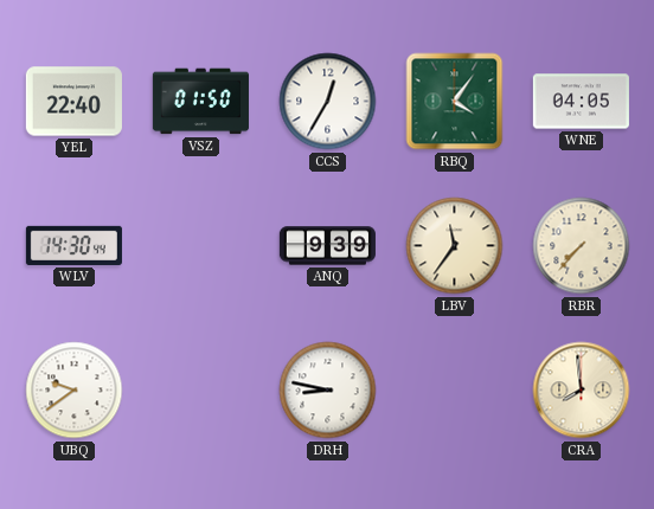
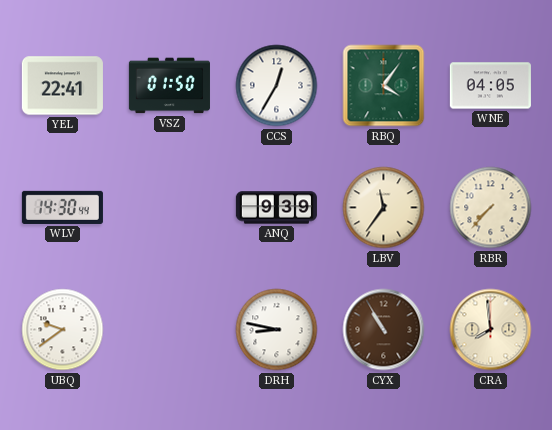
YEL: 22:40 -> 22:41
CYX: none -> 10:55
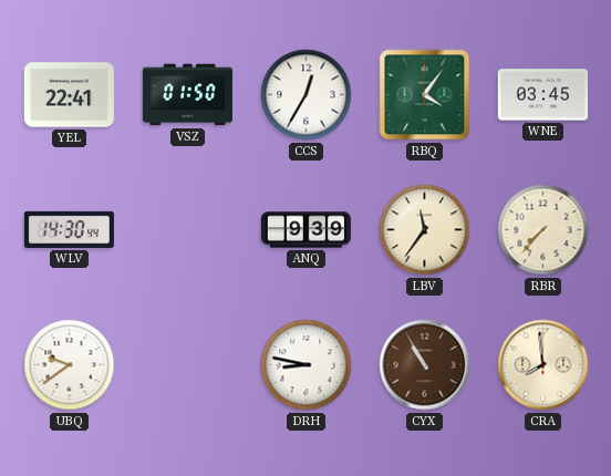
WNE: 04:05 -> 03:45
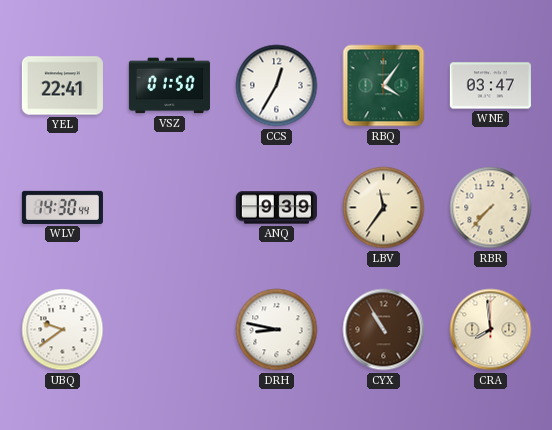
WNE: 03:45 -> 03:47
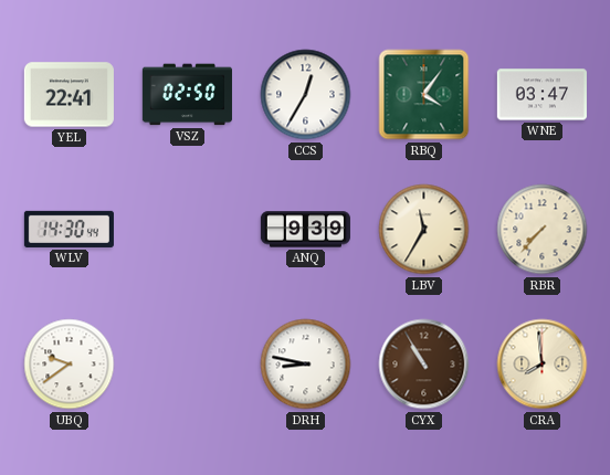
VSZ: 01:50 -> 02:50
LBV: 11:36 -> 11:35
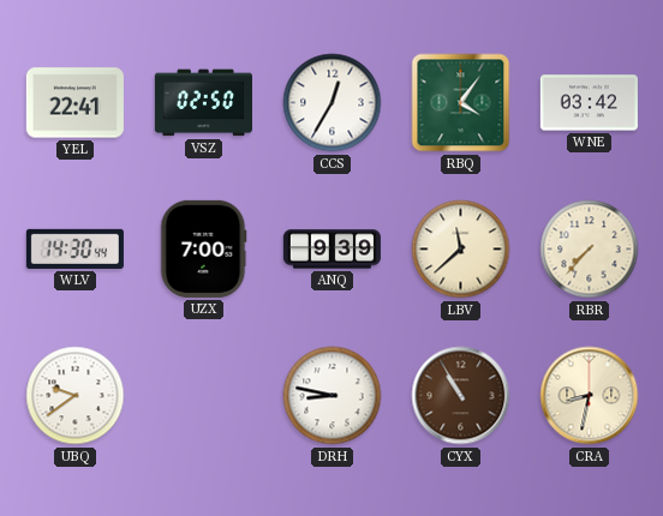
WNE: 03:47 -> 03:42
UZX: none -> 7:00
LBV: 11:35 -> 11:38
CRA: 7:59 -> 8:32
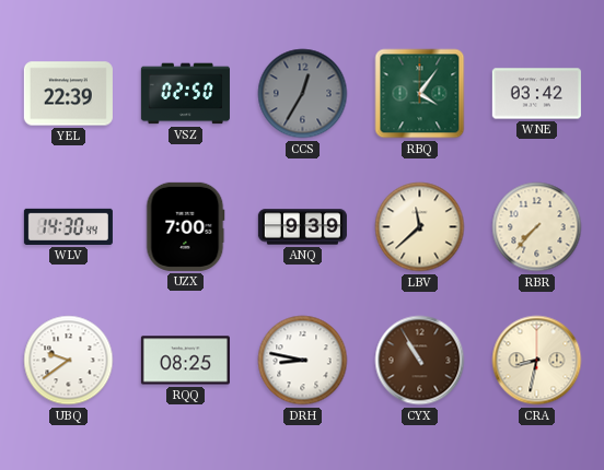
YEL: 22:41 -> 22:39
CCS dial: white -> grey
RQQ: none -> 08:25
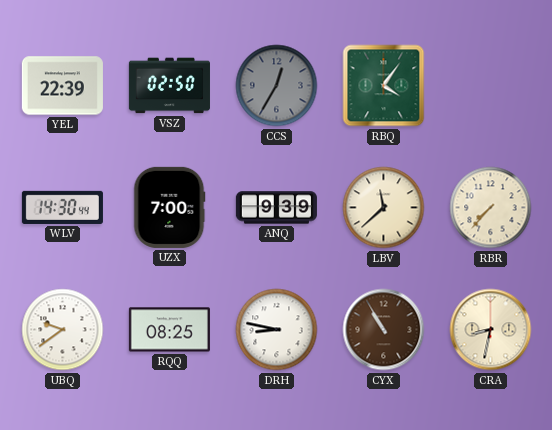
WNE: 03:42 -> none
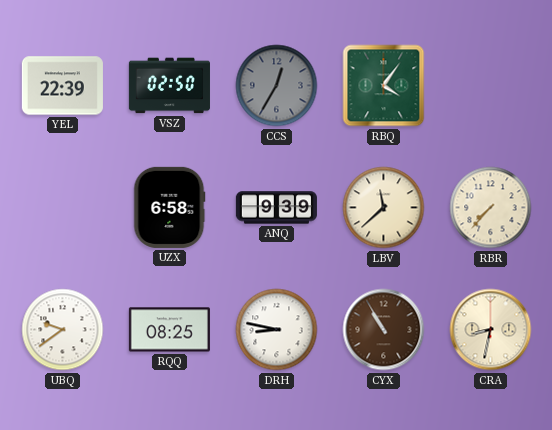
WLV: 14:30 -> none
UZX: 7:00 -> 6:58
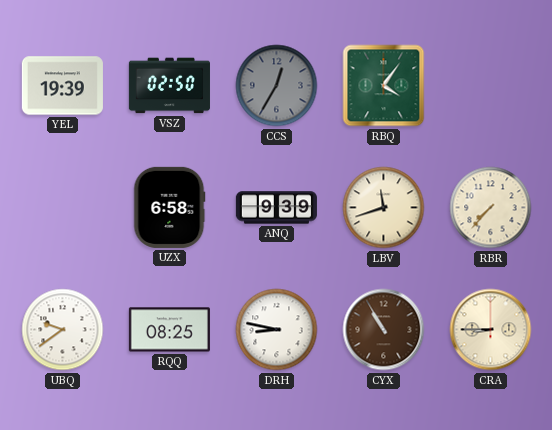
YEL: 22:39 -> 19:39
LBV: 11:38 -> 11:42
CRA: 8:32 -> 8:45
